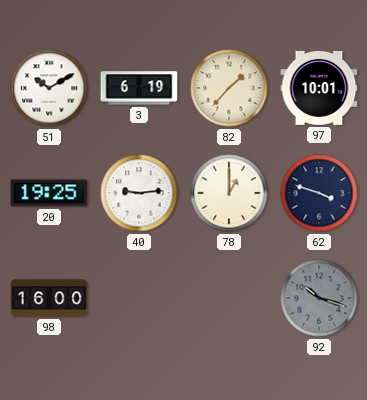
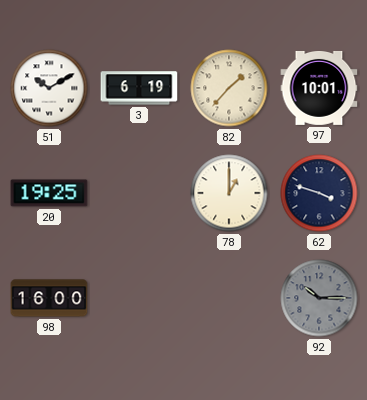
40: 9:14 -> none
92: 10:18 -> 10:15
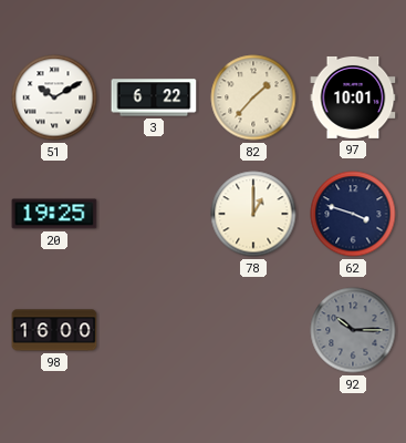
3: 6:19 -> 6:22
